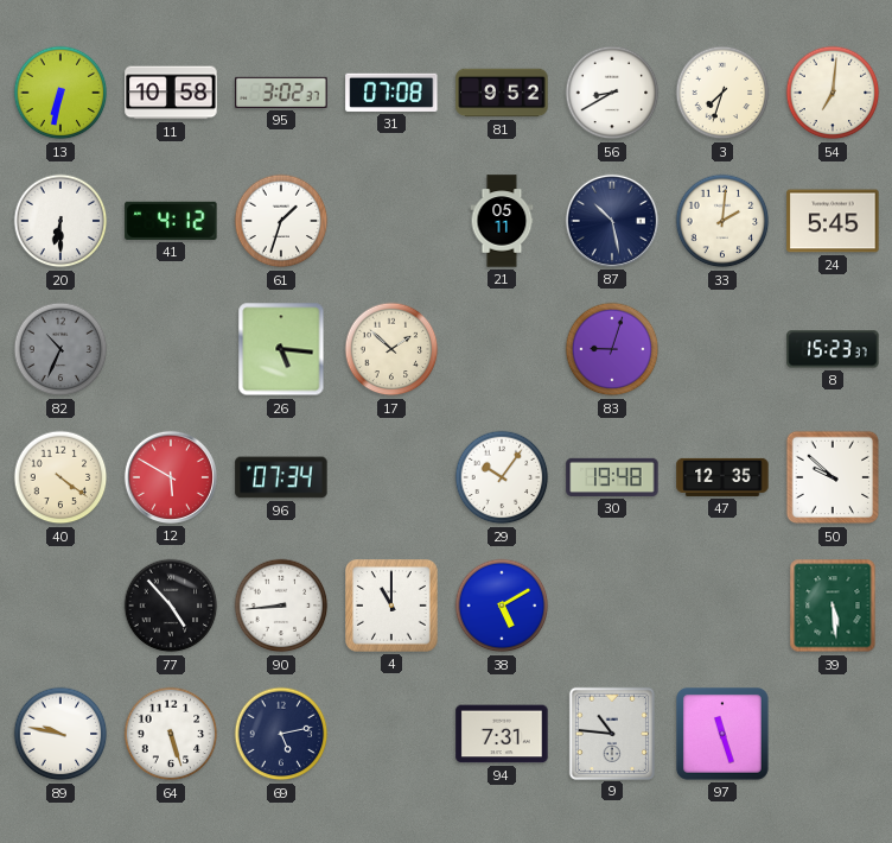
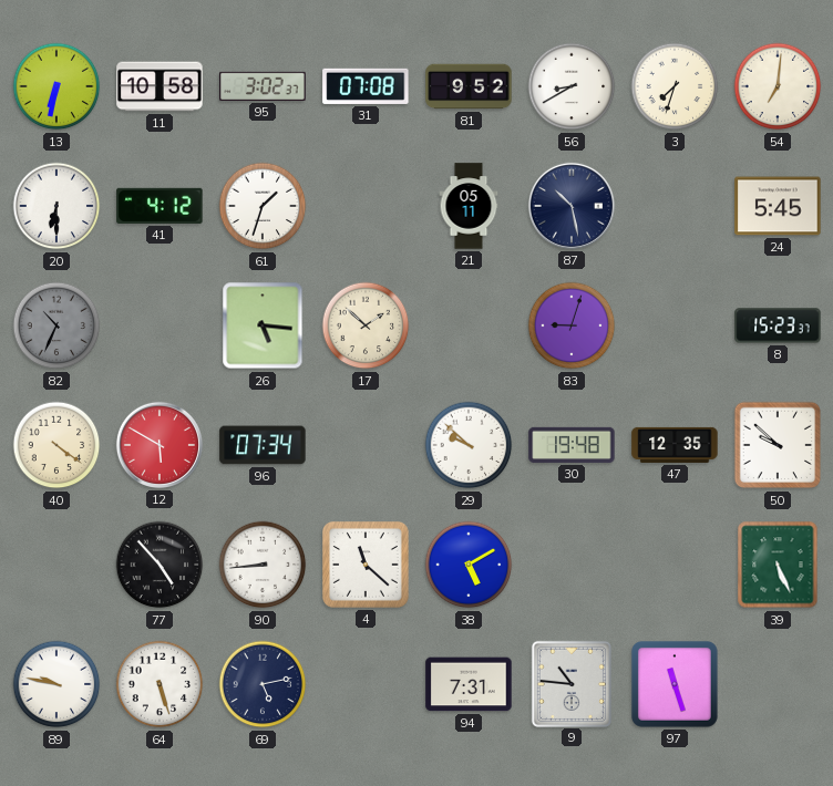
33: 2:01 -> none
29: 10:06 -> 9:52
4: 11:00 -> 11:22
39: 5:29 -> 5:26
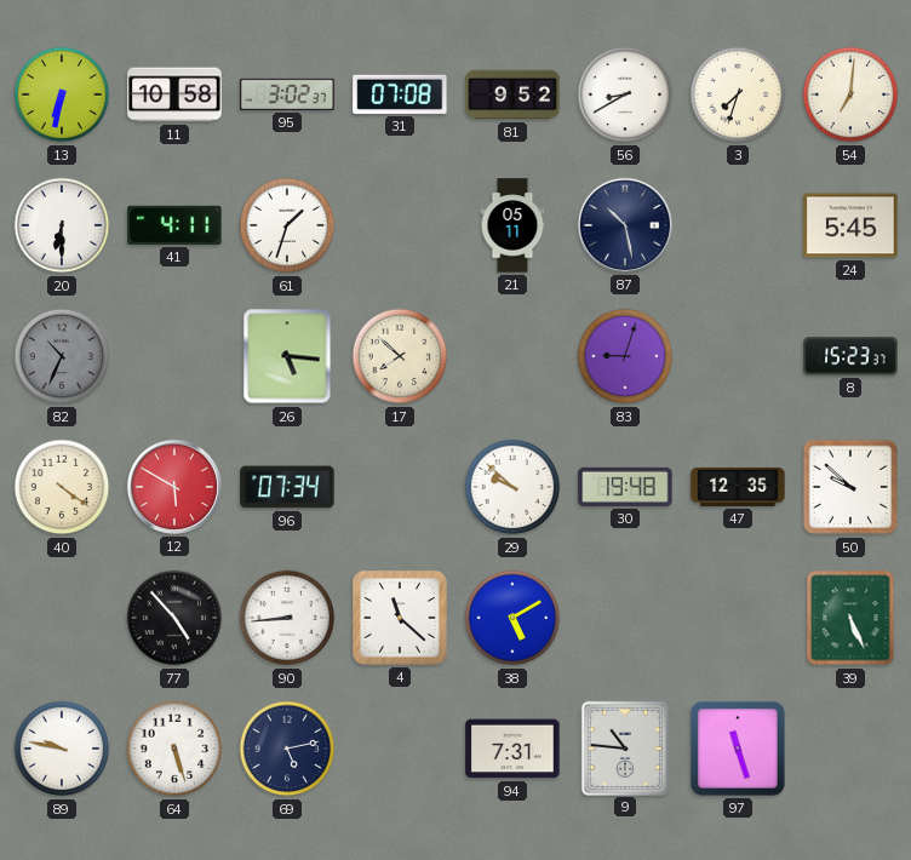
41: 4:12 -> 4:11
17: 1:52 -> 7:52
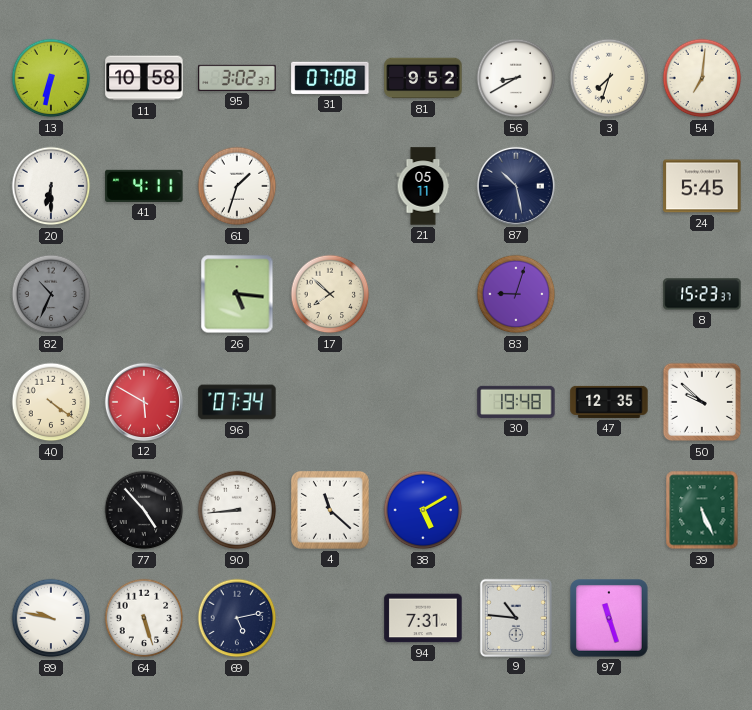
29: 9:52 -> none
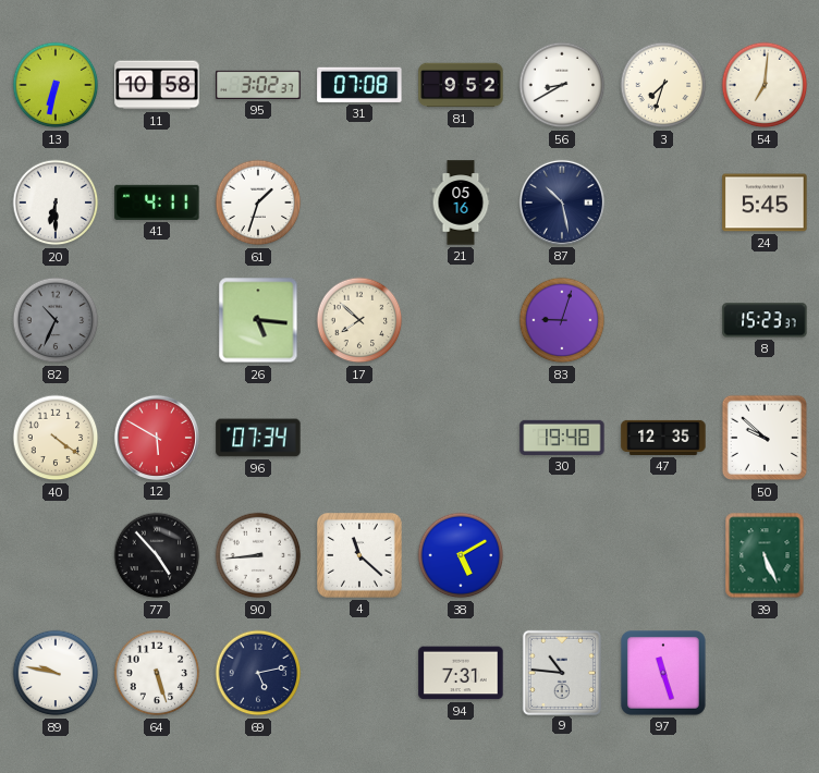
21: 05:11 -> 05:16
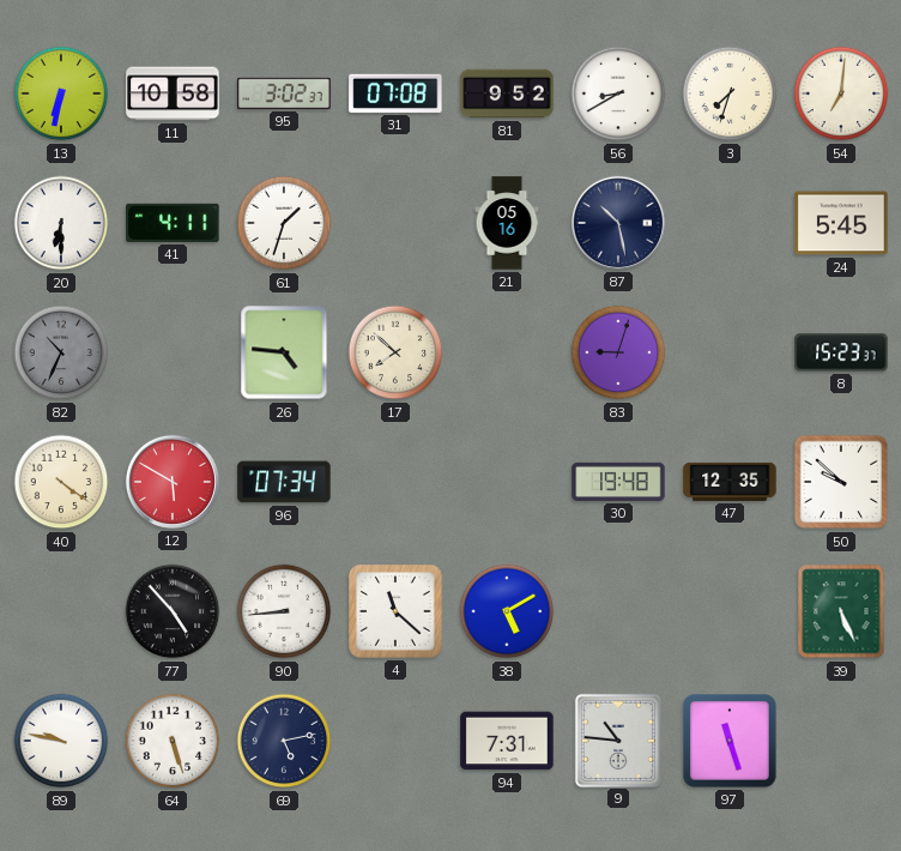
26: 5:16 -> 4:46
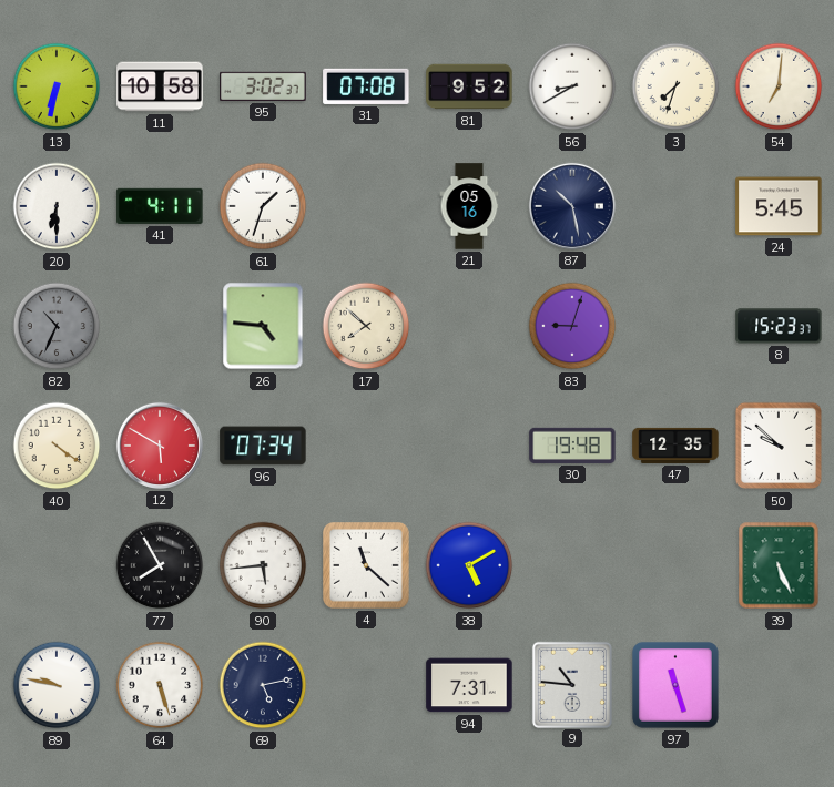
77: 4:53 -> 7:55
90: 8:44 -> 5:44
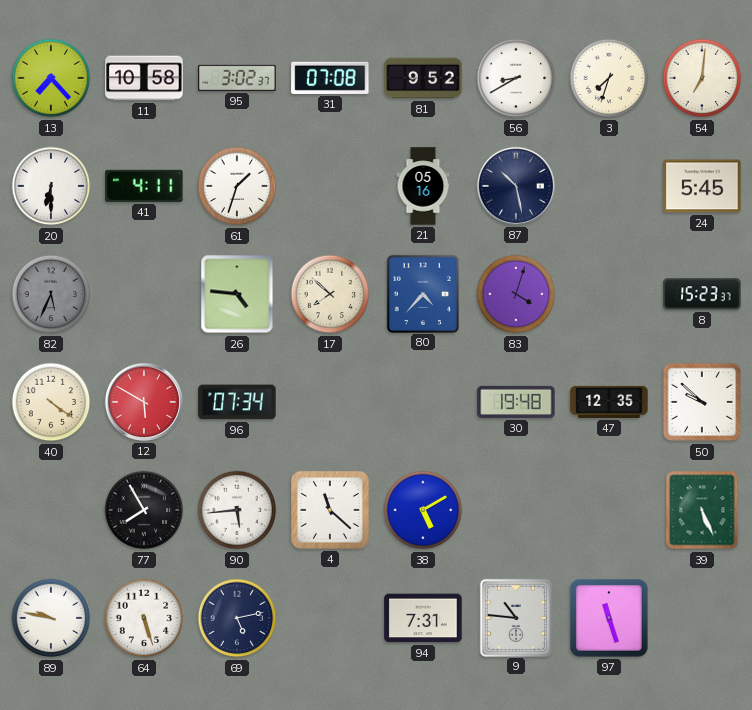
13: 6:32 -> 7:23
82: 10:34 -> 5:34
80: none -> 4:37
83: 9:03 -> 4:03
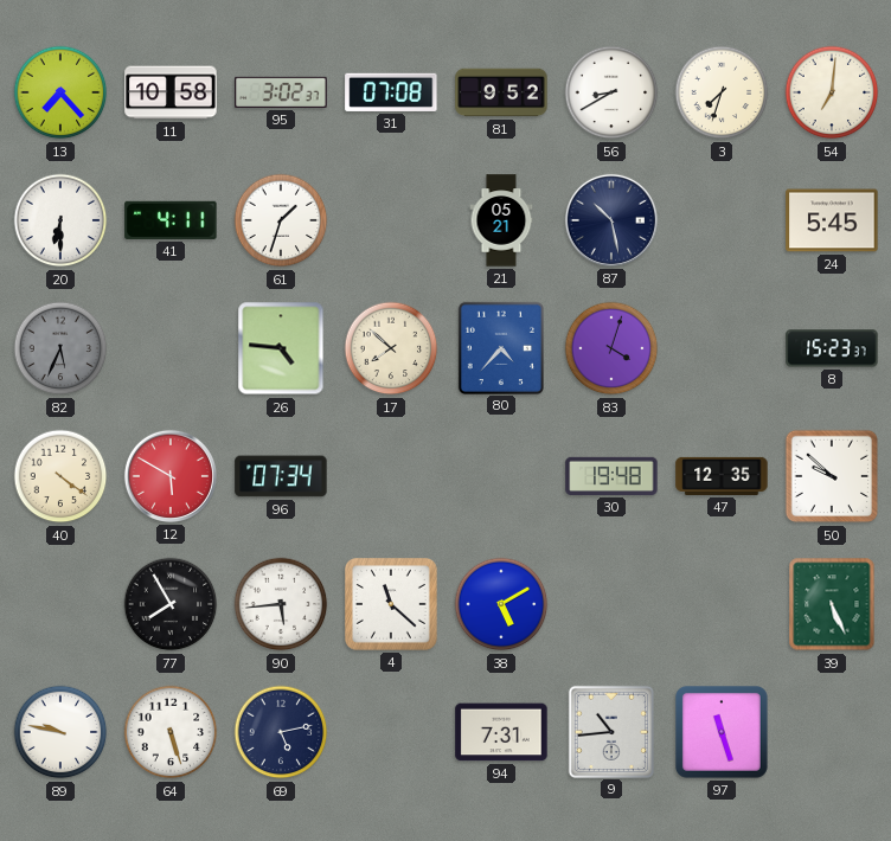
21: 05:16 -> 05:21
9: 10:46 -> 10:44
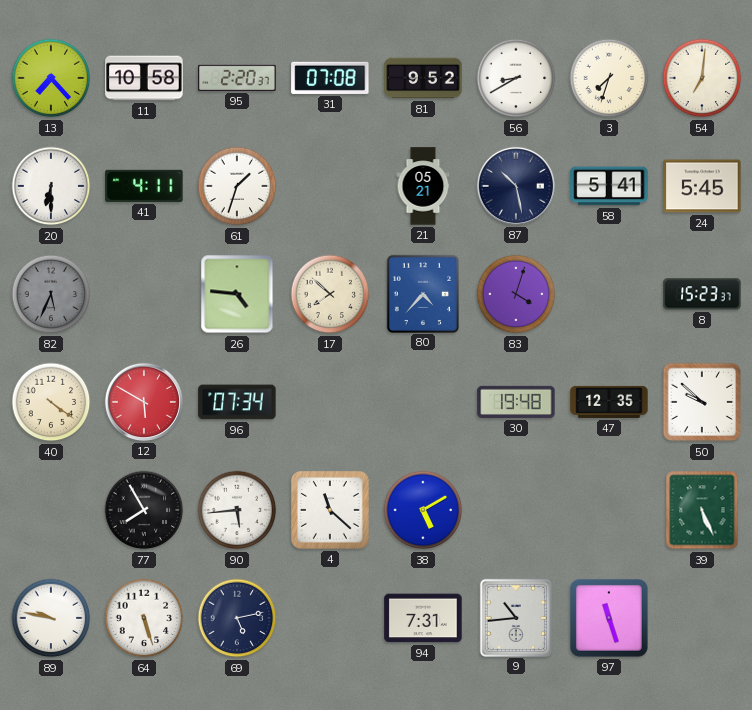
95: 3:02 -> 2:20
58: none -> 5:41
